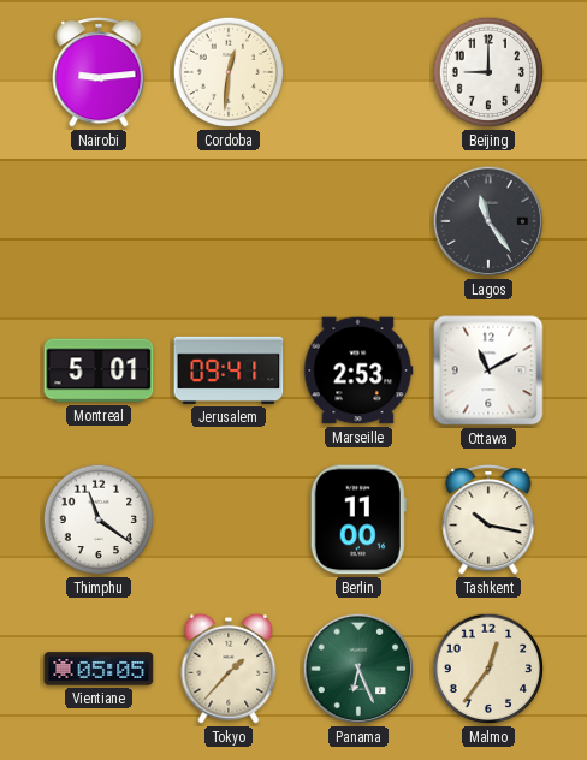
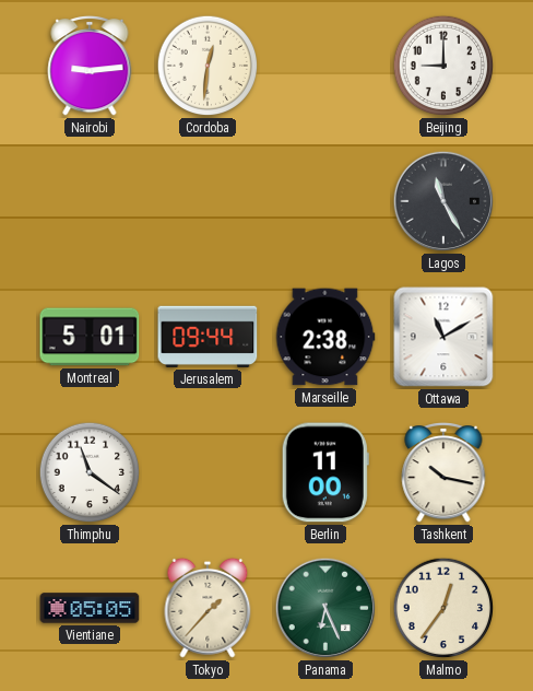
Lagos: 11:24 -> 11:25
Jerusalem: 09:41 -> 09:44
Marseille: 2:53 -> 2:38
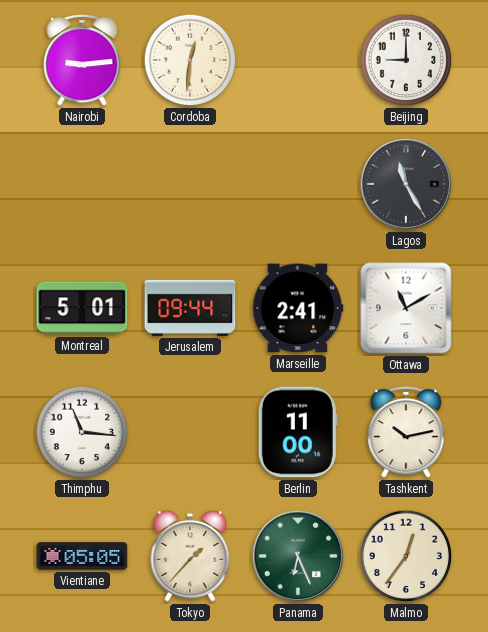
Marseille: 2:38 -> 2:41
Thimphu: 11:21 -> 11:16
Tashkent: 10:17 -> 10:13
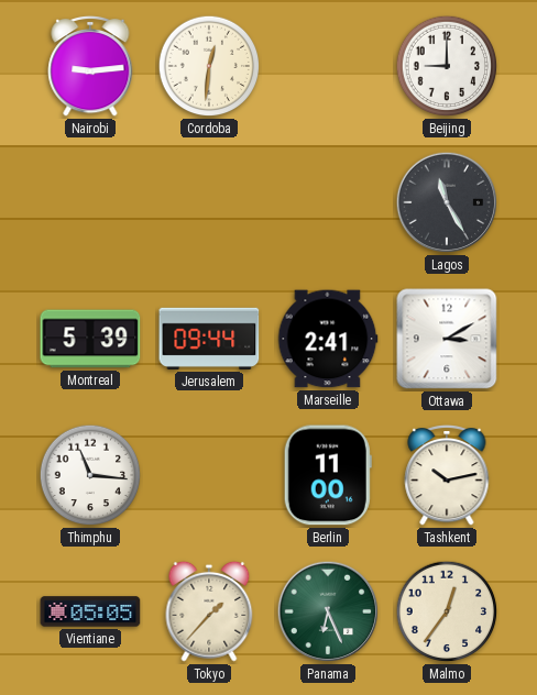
Montreal: 5:01 -> 5:39
Ottawa: 11:10 -> 3:10
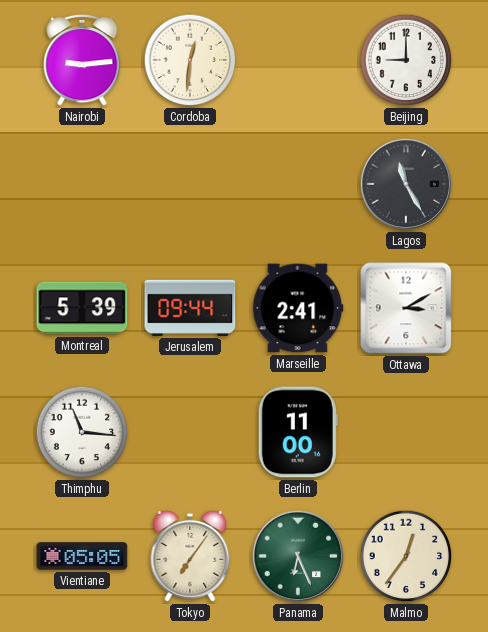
Tashkent: 10:13 -> none
Tokyo: 1:37 -> 7:06
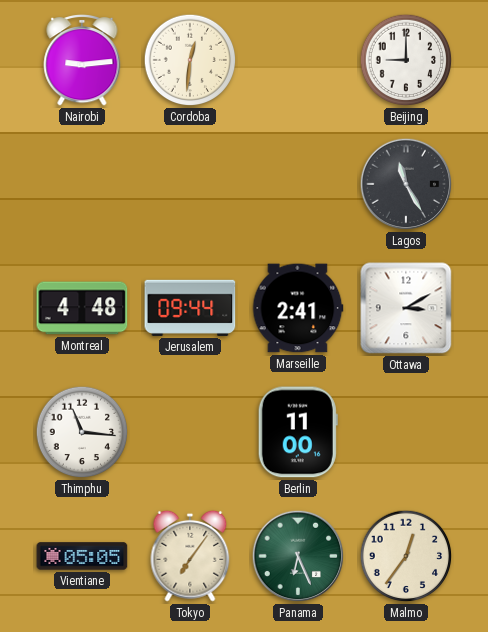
Montreal: 5:39 -> 4:48
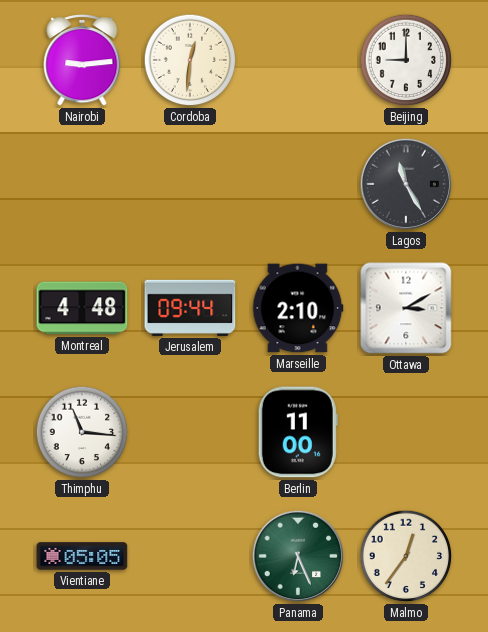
Marseille: 2:41 -> 2:10
Tokyo: 7:06 -> none
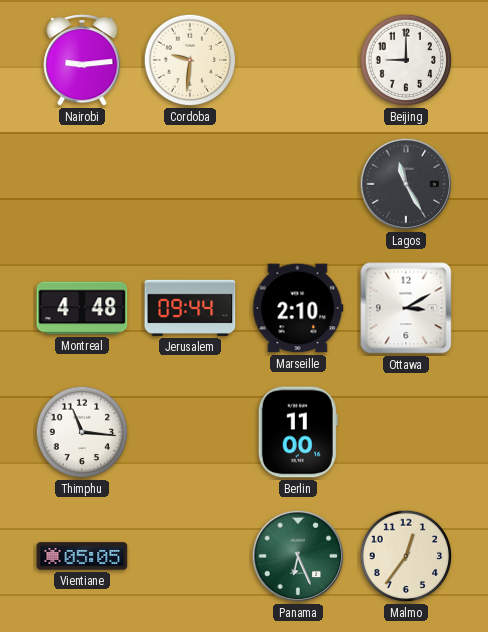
Cordoba: 12:31 -> 9:31
